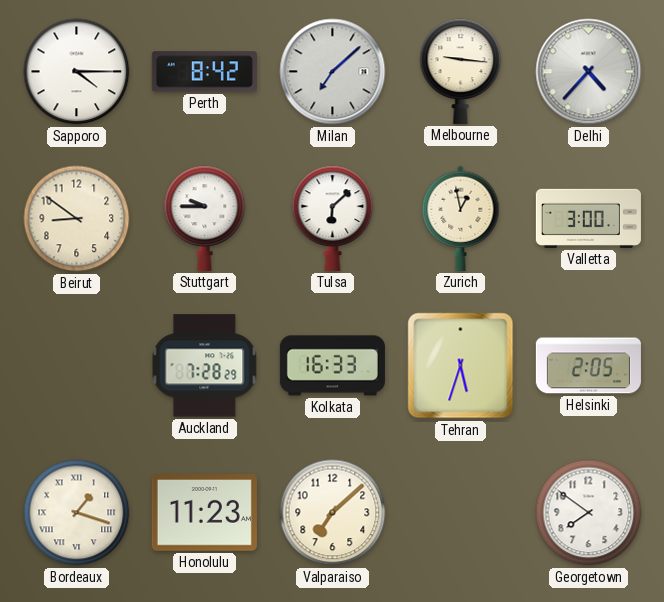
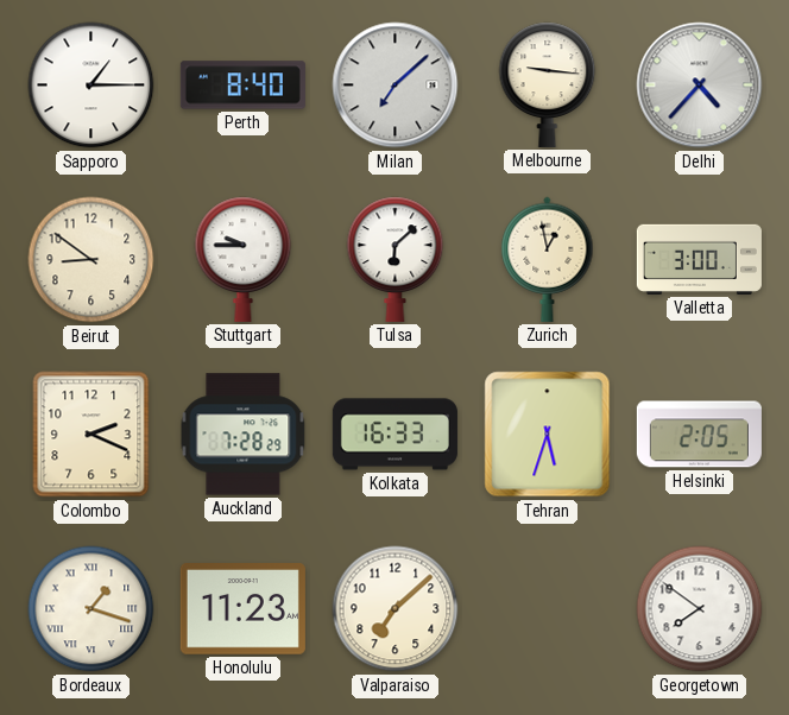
Sapporo: 4:15 -> 1:15
Perth: 8:42 -> 8:40
Colombo: none -> 2:19
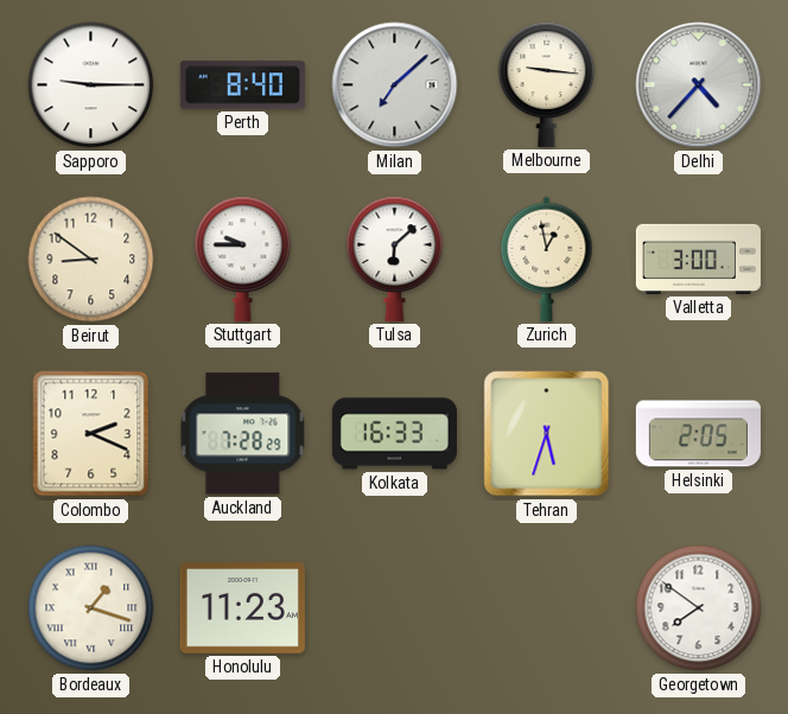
Sapporo: 1:15 -> 9:15
Valparaiso: 7:08 -> none
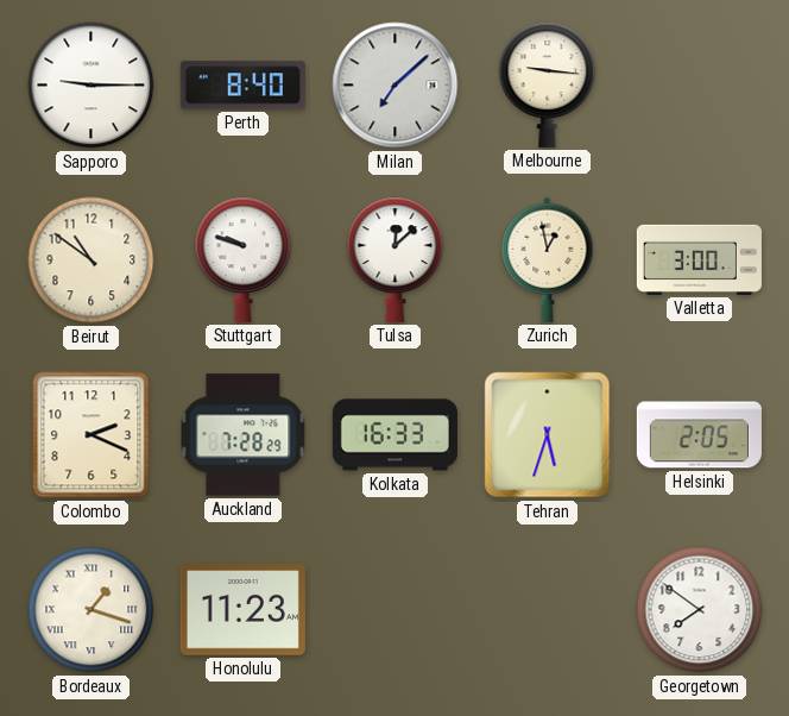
Delhi: 4:37 -> none
Beirut: 8:51 -> 10:51
Stuttgart: 9:45 -> 9:48
Tulsa: 6:08 -> 12:08
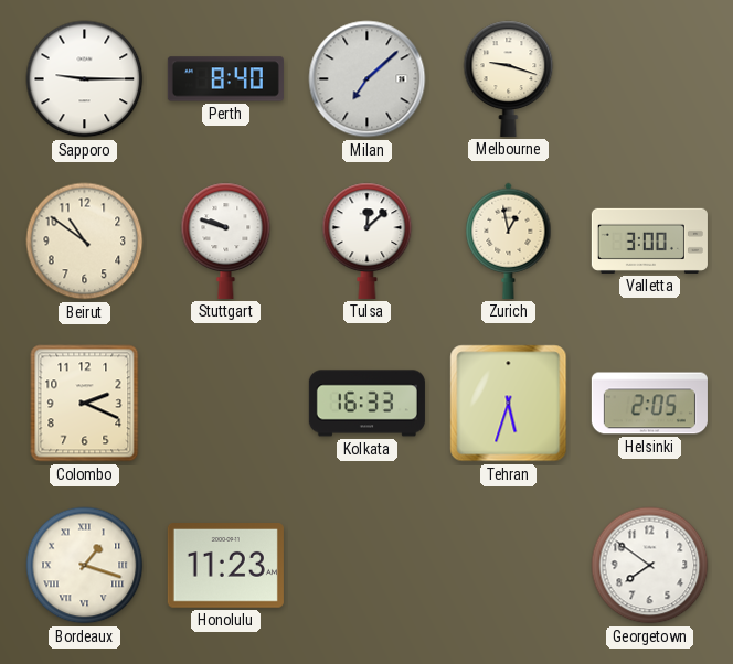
Melbourne: 9:16 -> 9:18
Auckland: 7:28 -> none
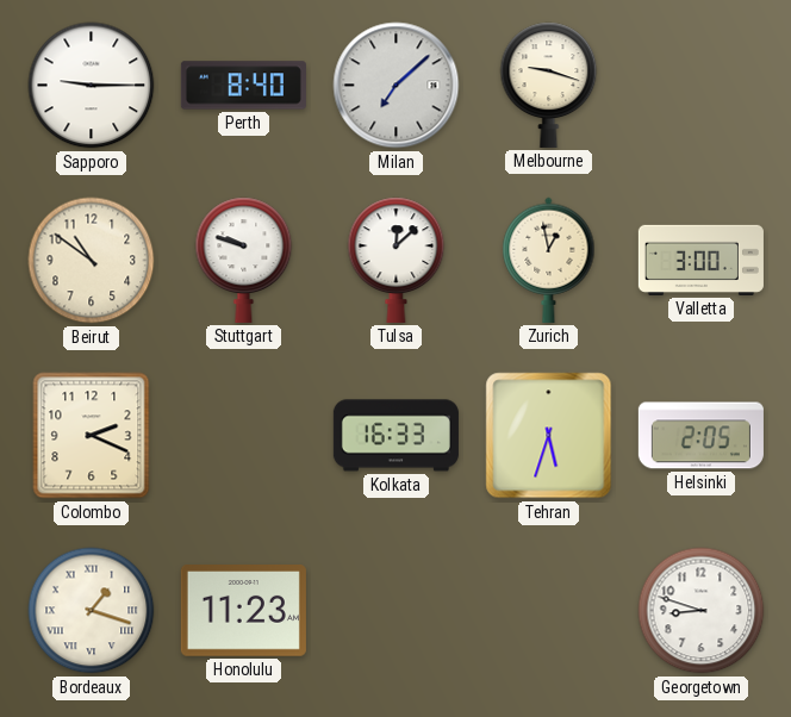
Georgetown: 7:51 -> 8:48
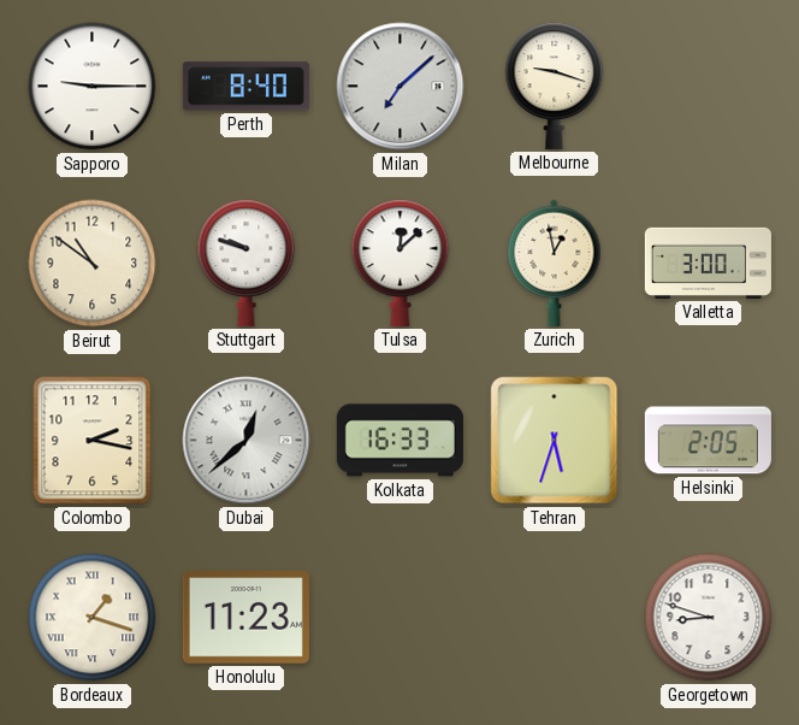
Colombo: 2:19 -> 2:17
Dubai: none -> 12:38
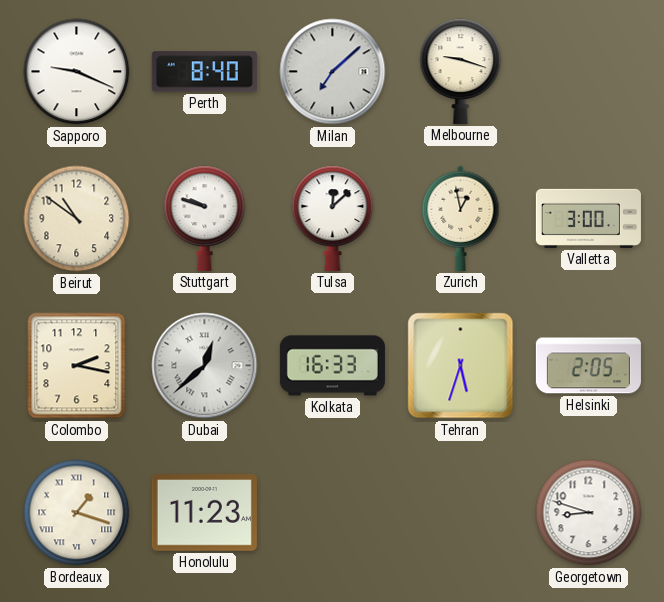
Sapporo: 9:15 -> 9:19
